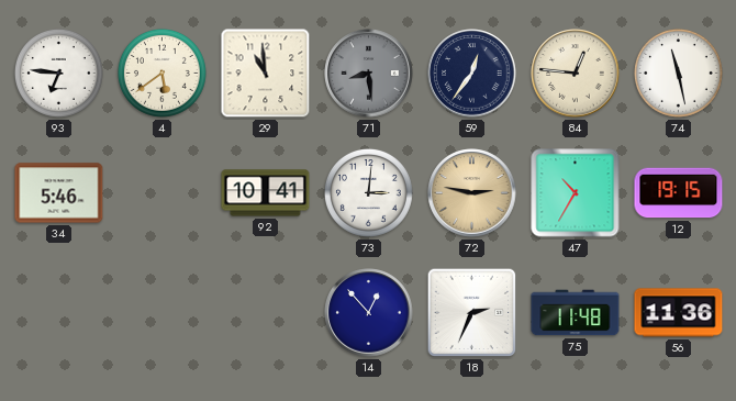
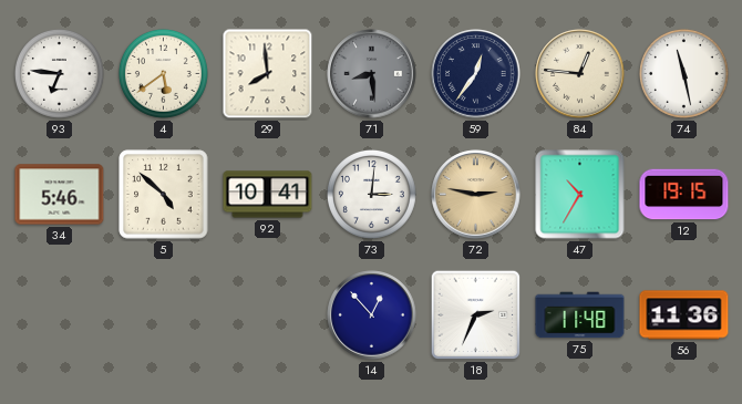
29: 10:59 -> 7:59
5: none -> 4:52
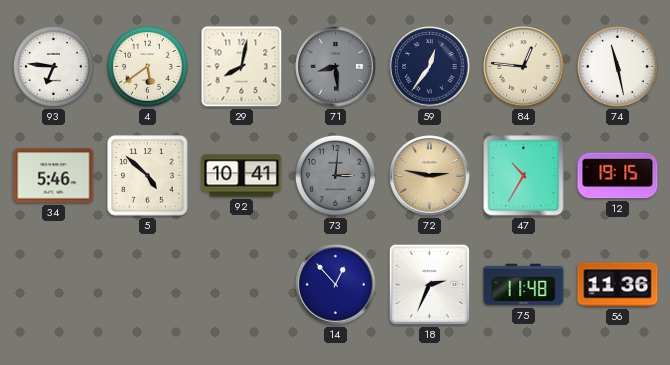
29: 7:59 -> 8:02
73 dial: white -> grey
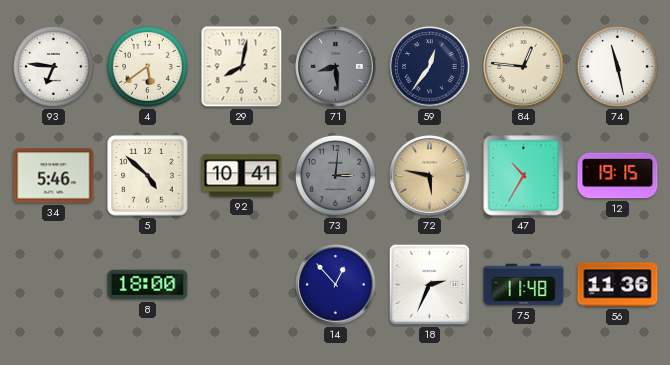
72: 2:47 -> 5:47
8: none -> 18:00
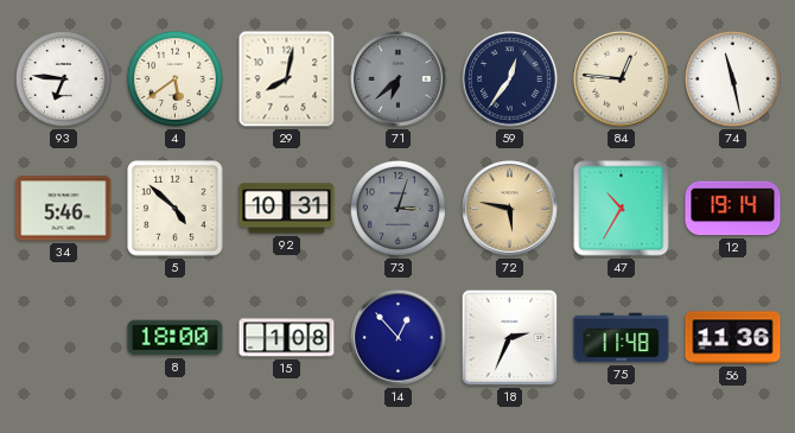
71: 8:29 -> 6:38
92: 10:41 -> 10:31
73: 3:01 -> 3:03
12: 19:15 -> 19:14
15: none -> 1:08
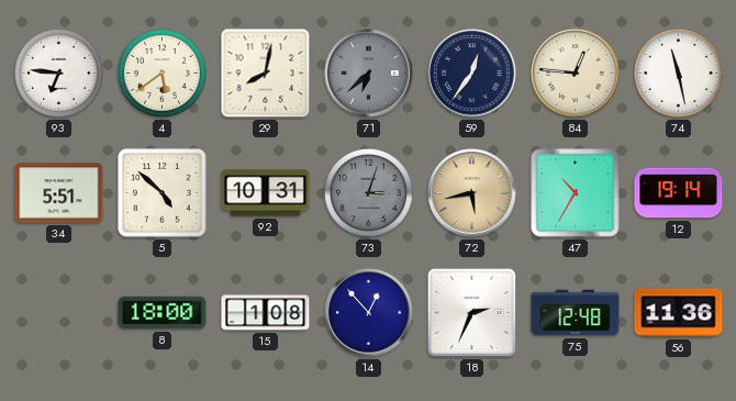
34: 5:46 -> 5:51
72: 5:47 -> 5:43
75: 11:48 -> 12:48
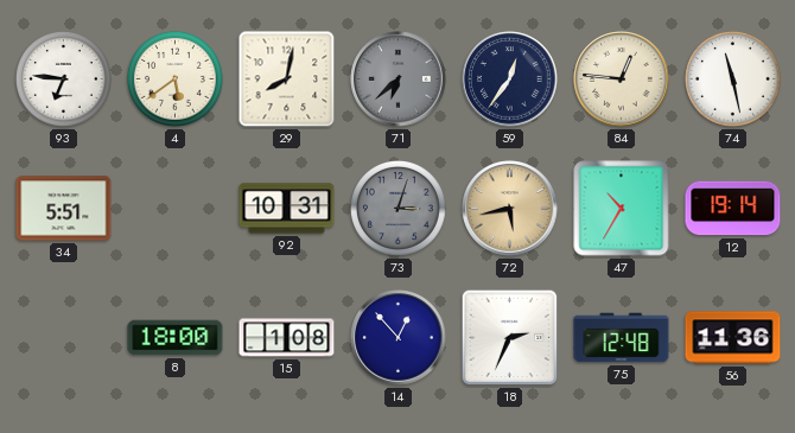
5: 4:52 -> none
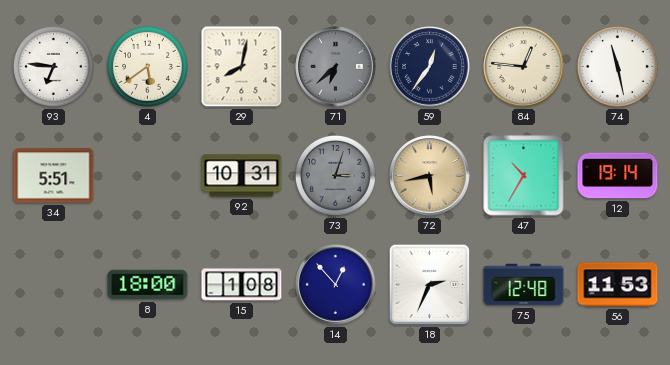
56: 11:36 -> 11:53
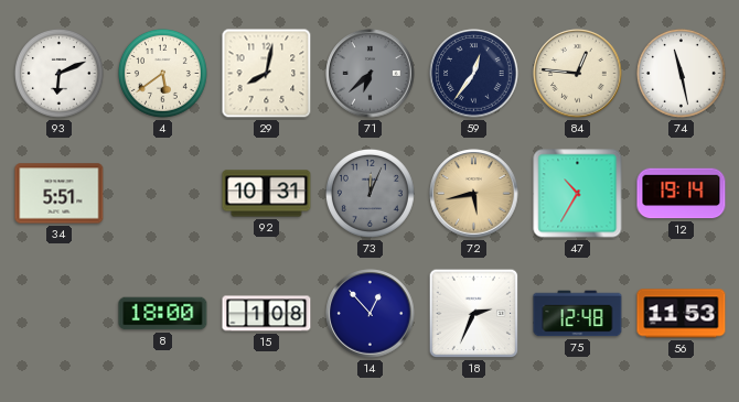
93: 6:46 -> 6:11
73: 3:03 -> 12:04
